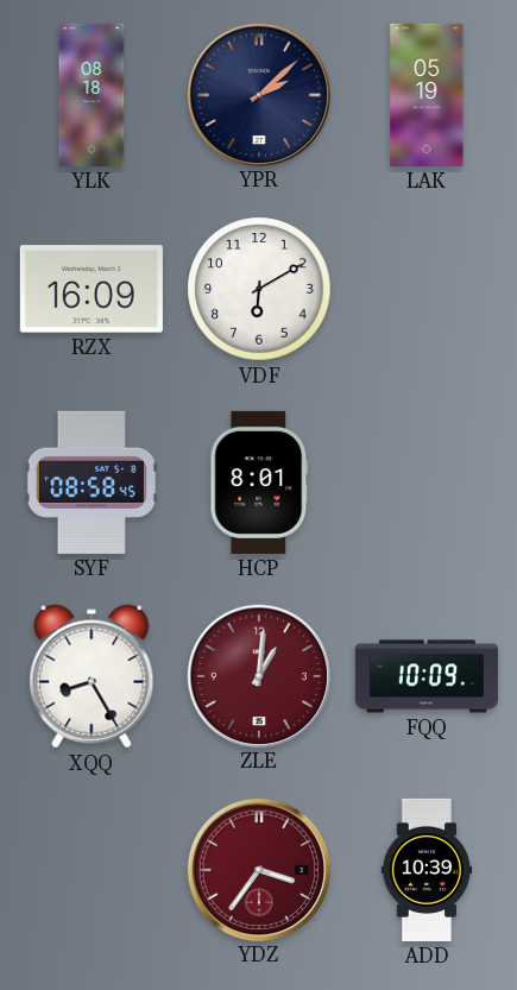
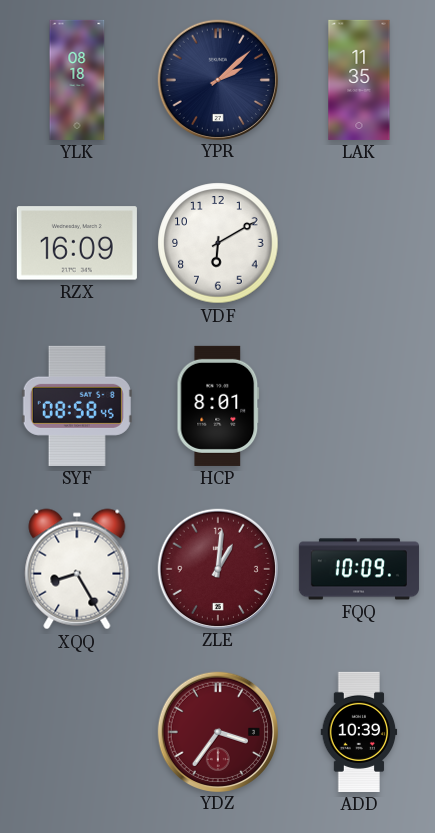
LAK: 05:19 -> 11:35
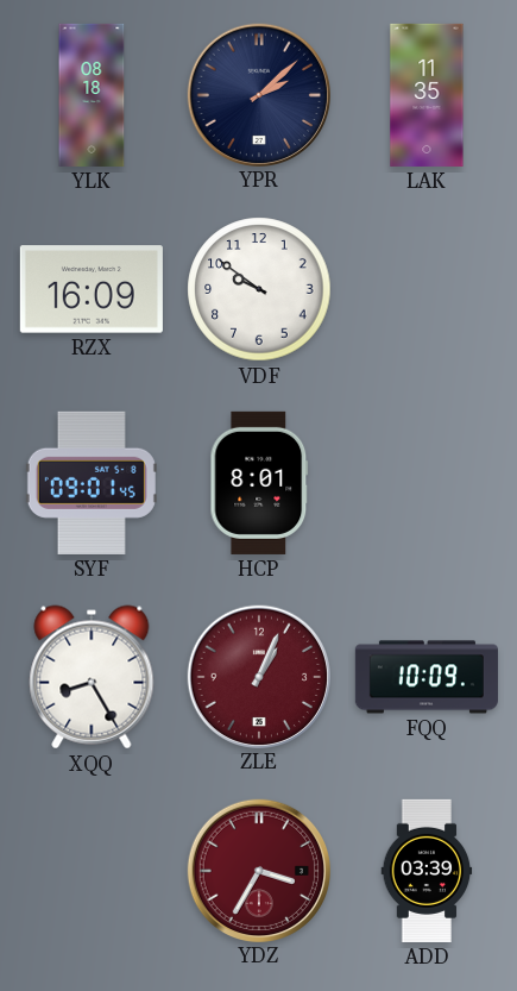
VDF: 6:10 -> 9:51
SYF: 08:58 -> 09:01
ZLE: 1:01 -> 1:04
YDZ: 3:36 -> 3:35
ADD: 10:39 -> 03:39
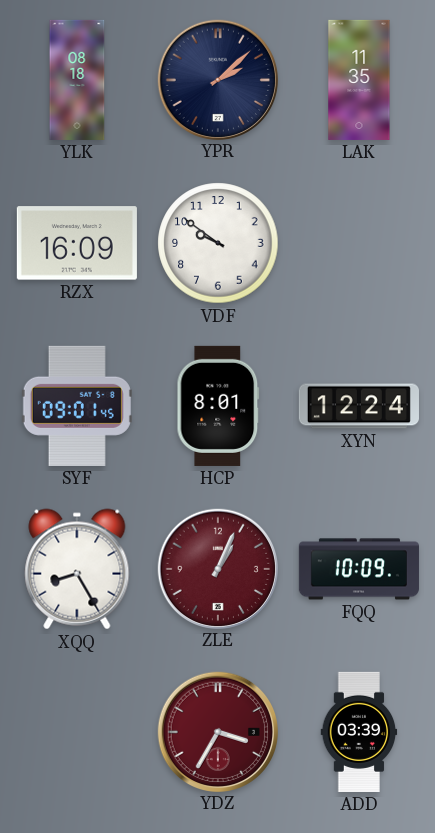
XYN: none -> 12:24
